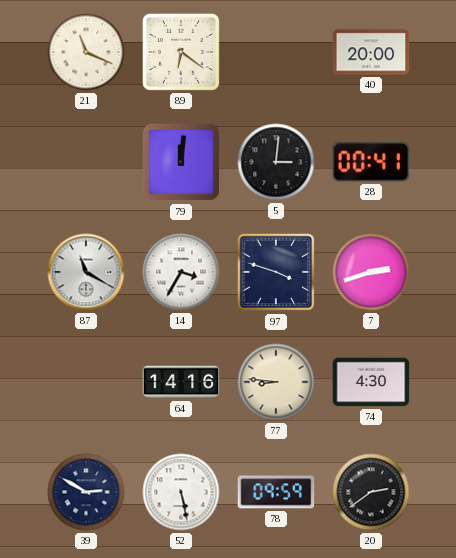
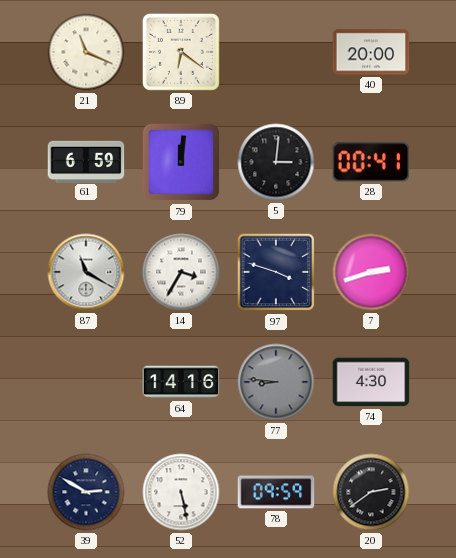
61: none -> 6:59
77 dial: cream -> grey
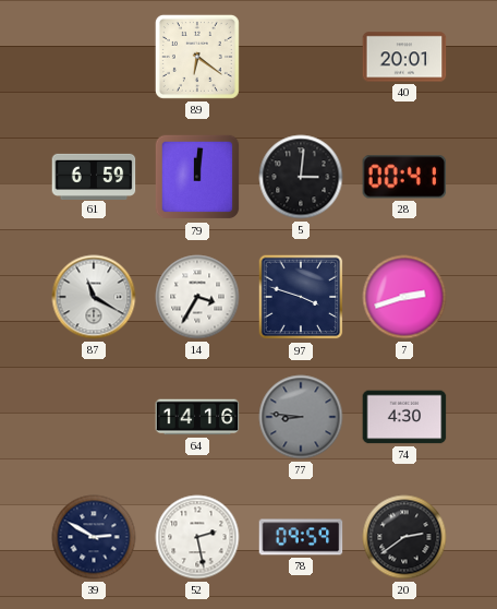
21: 11:19 -> none
40: 20:00 -> 20:01
52: 5:28 -> 2:28
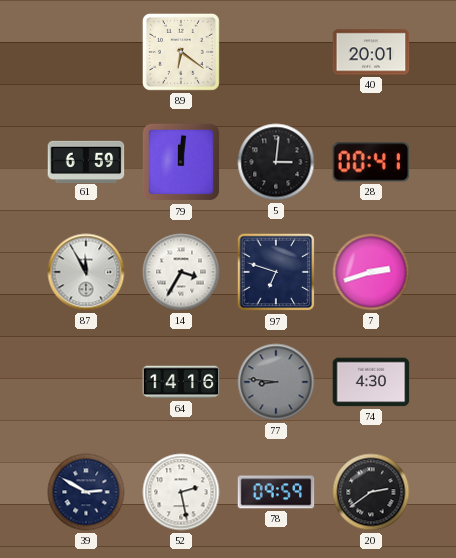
87: 11:20 -> 11:55
97: 3:48 -> 6:48
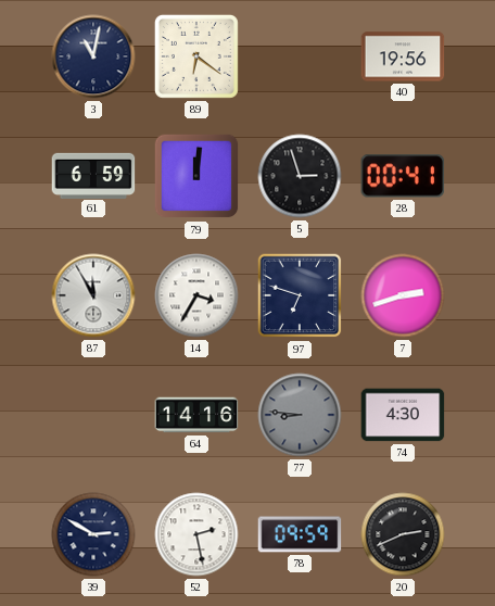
3: none -> 11:02
40: 20:01 -> 19:56
5: 3:01 -> 2:57
20: 2:39 -> 2:41
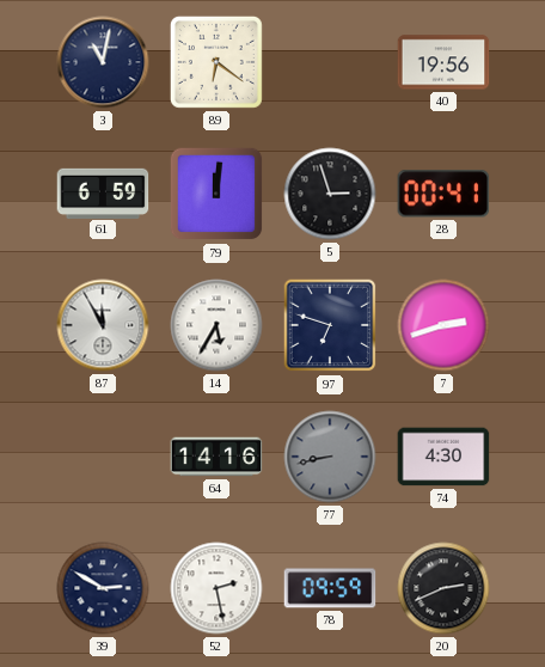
14: 3:35 -> 5:35
77: 8:46 -> 8:43
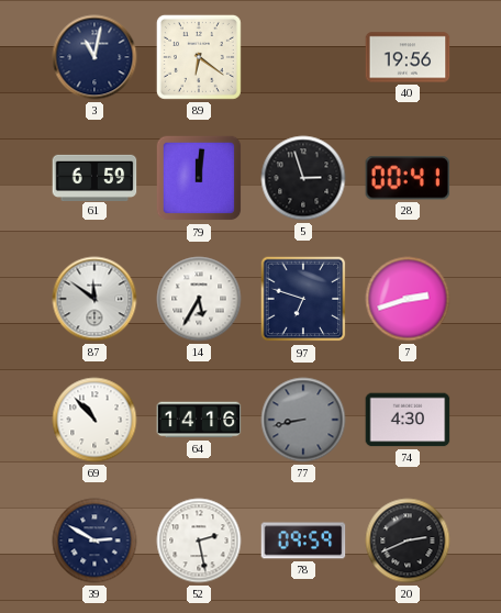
87: 11:55 -> 11:51
69: none -> 10:53
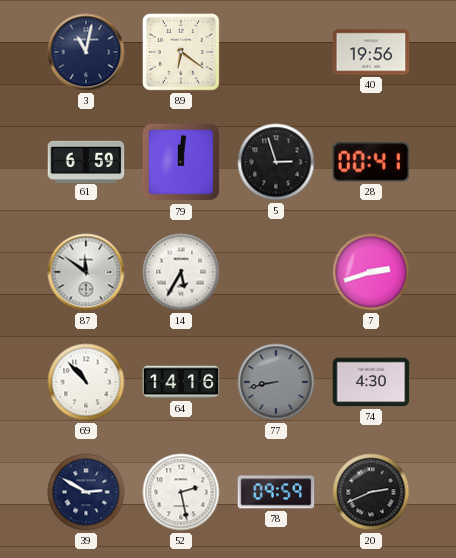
97: 6:48 -> none
